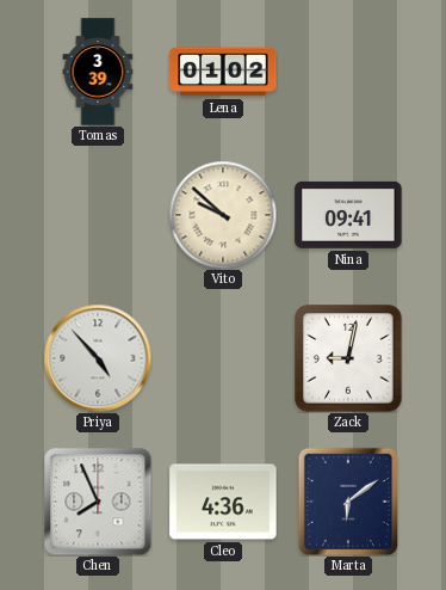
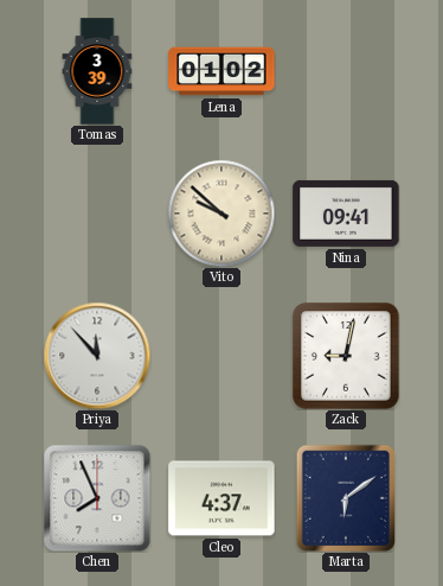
Priya: 4:53 -> 11:53
Cleo: 4:36 -> 4:37
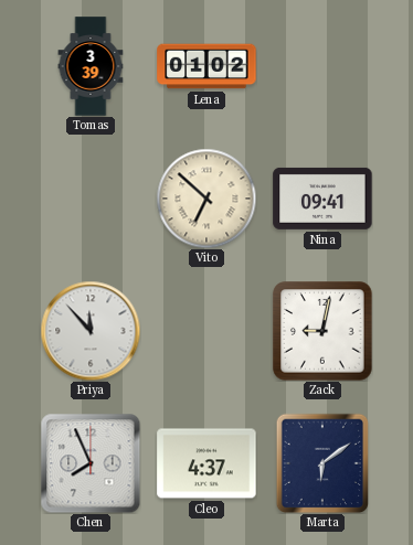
Vito: 9:52 -> 6:52
